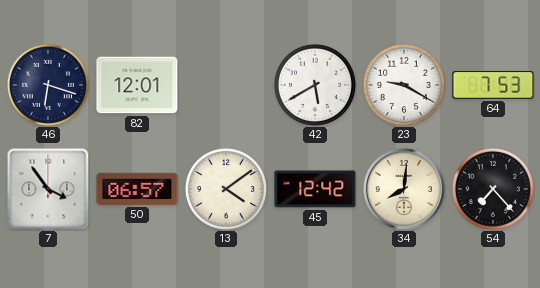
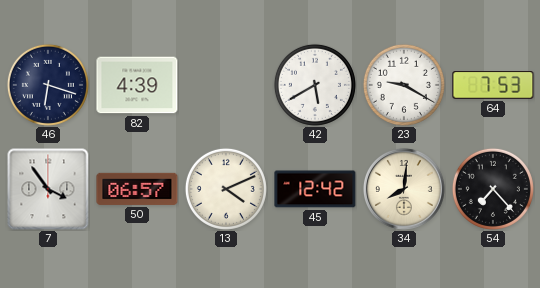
82: 12:01 -> 4:39
13: 4:09 -> 4:11
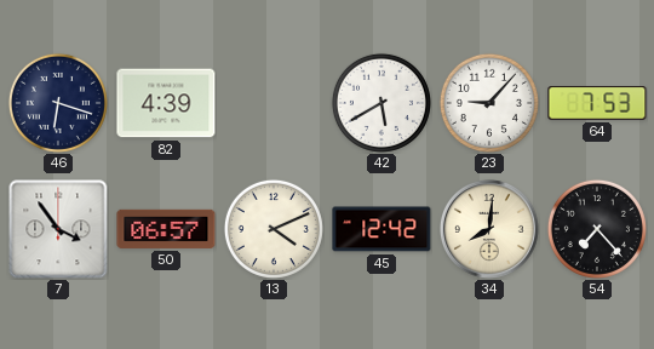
23: 9:20 -> 9:07
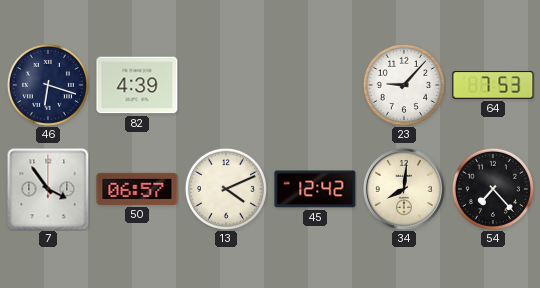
42: 5:40 -> none
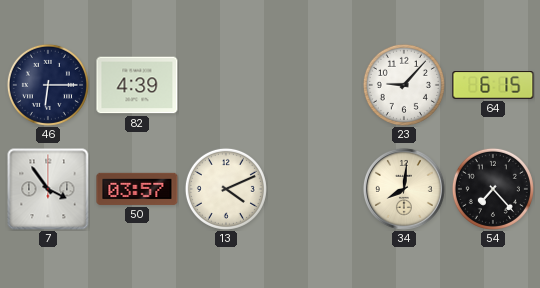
46: 6:18 -> 6:15
64: 7:53 -> 6:15
50: 06:57 -> 03:57
45: 12:42 -> none
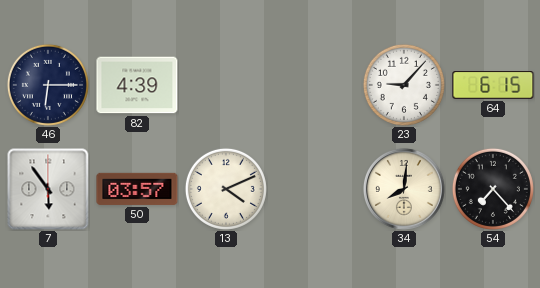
7: 3:54 -> 5:54
